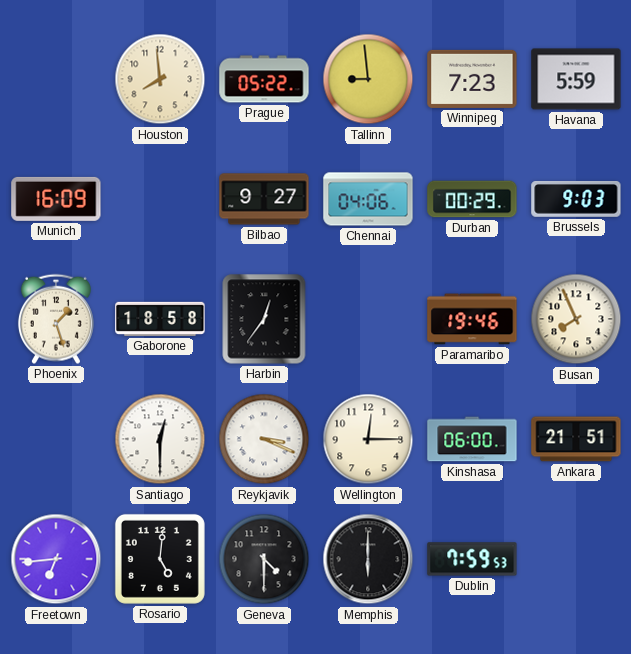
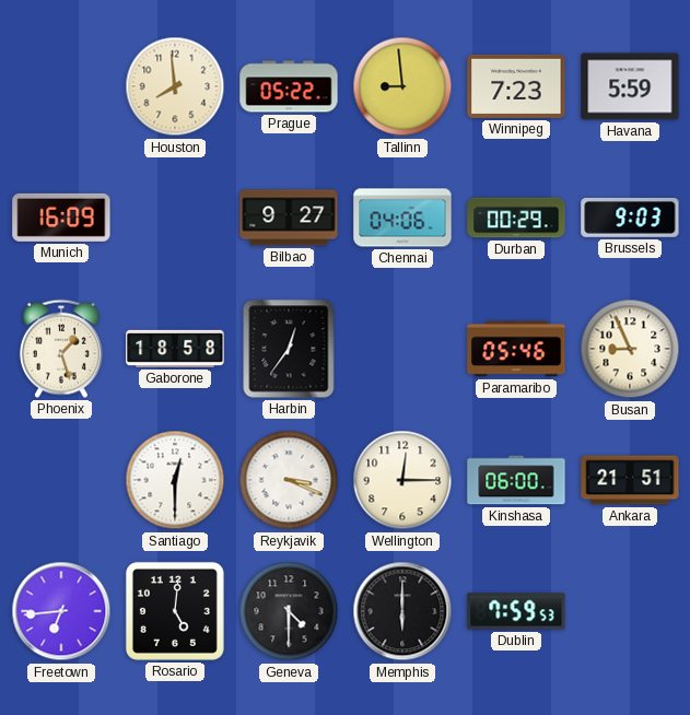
Paramaribo: 19:46 -> 05:46
Busan: 7:56 -> 8:56
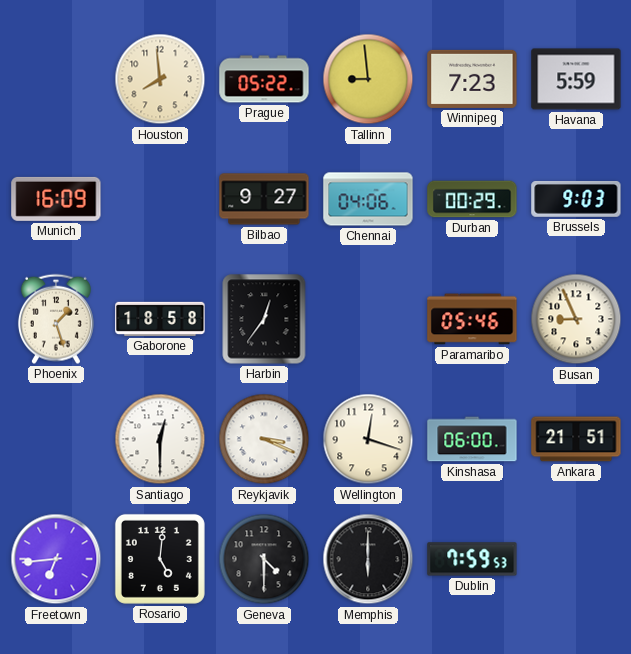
Wellington: 12:15 -> 12:18
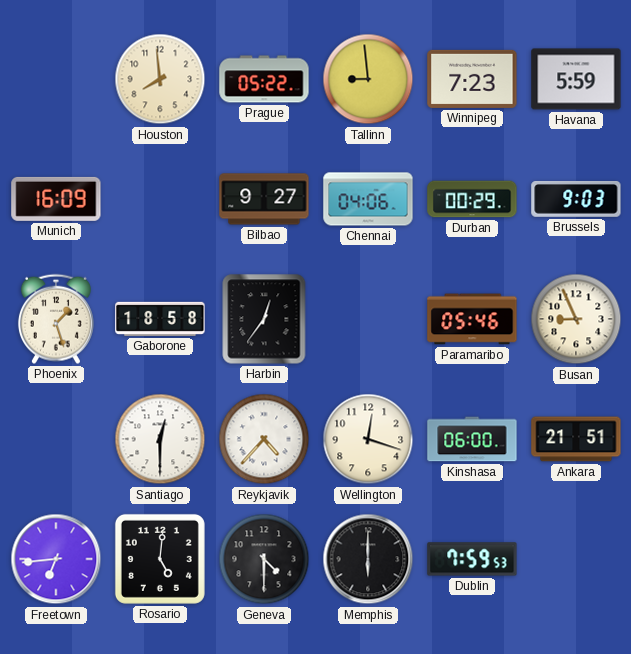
Reykjavik: 3:19 -> 4:37
